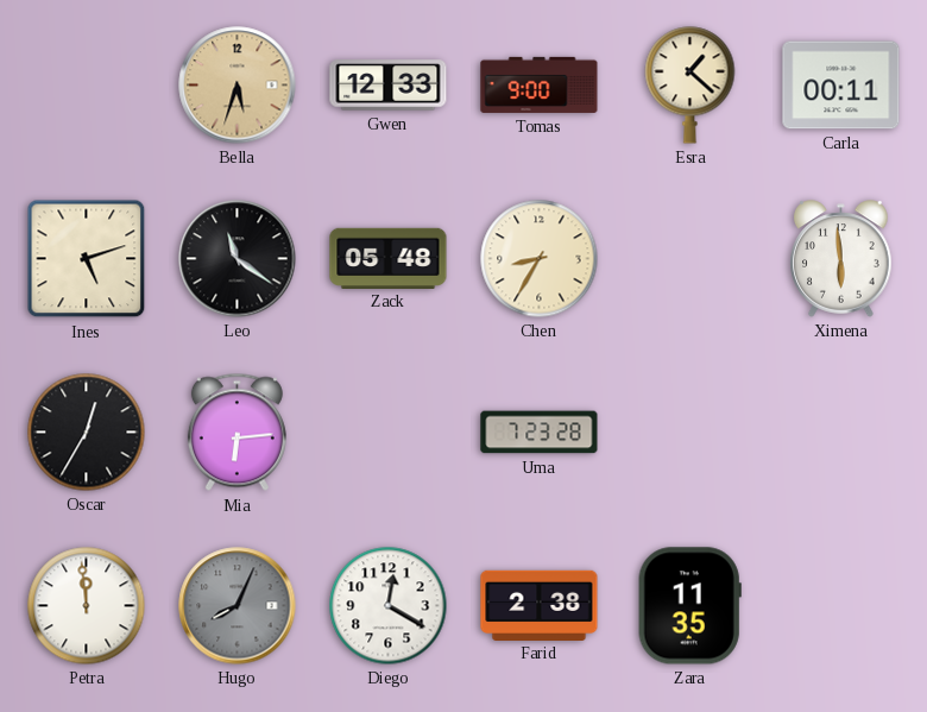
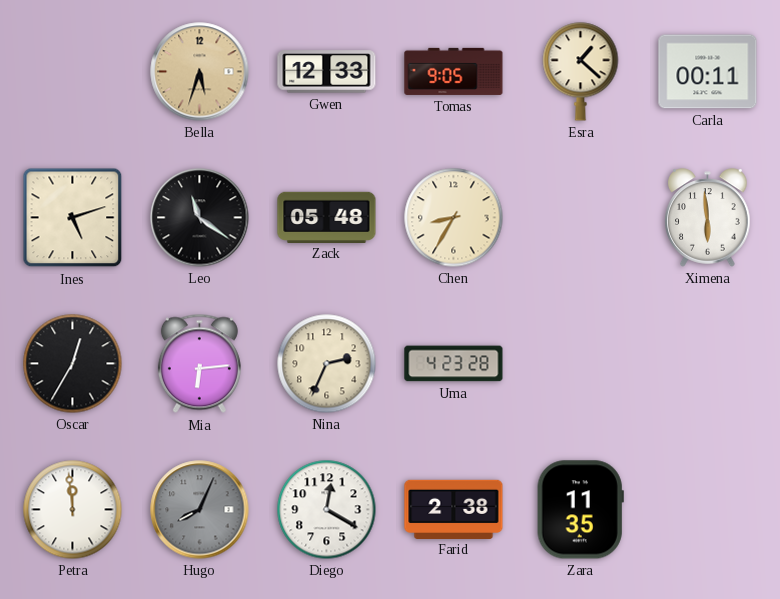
Tomas: 9:00 -> 9:05
Nina: none -> 2:34
Uma: 7:23 -> 4:23
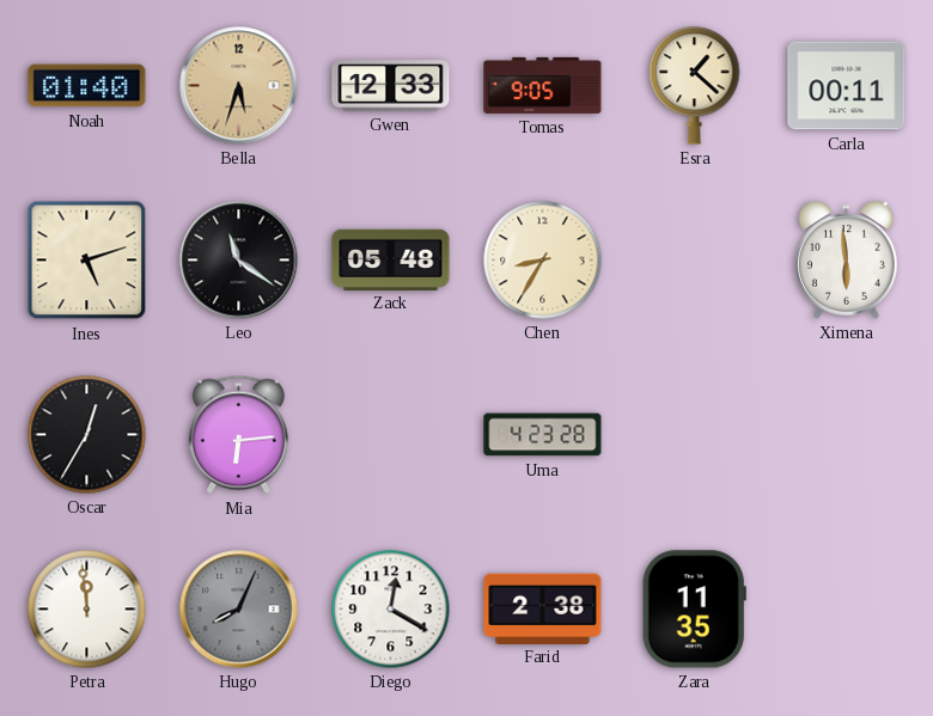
Noah: none -> 01:40
Nina: 2:34 -> none
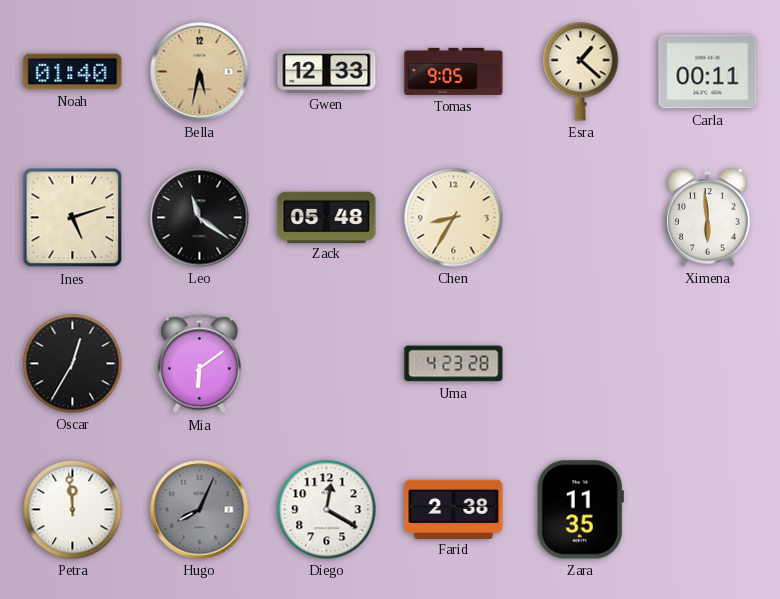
Bella: 5:33 -> 5:32
Mia: 6:14 -> 6:09
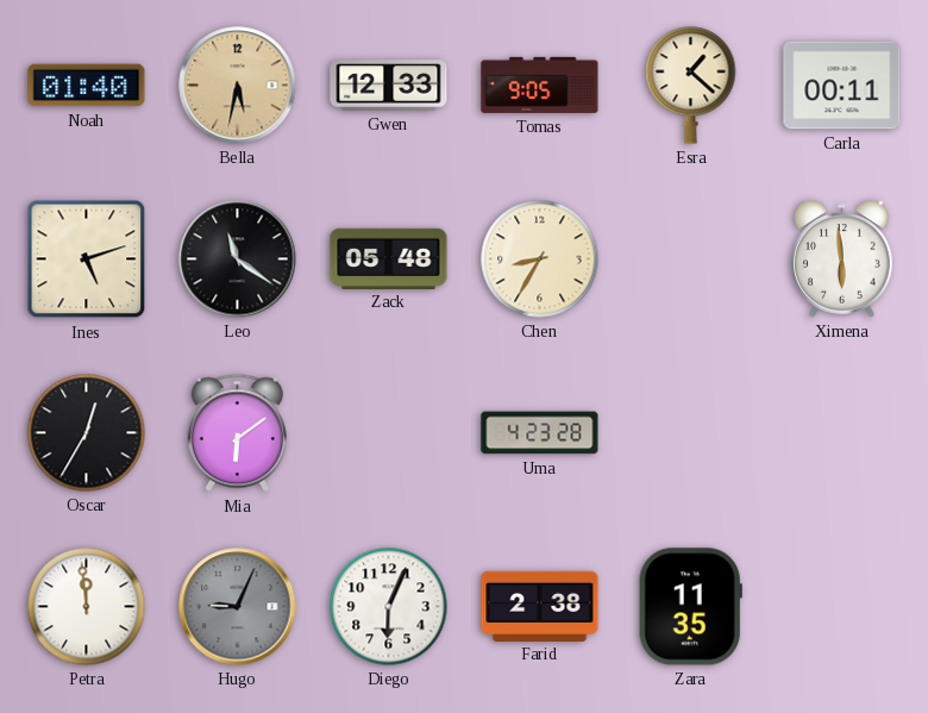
Hugo: 8:04 -> 9:04
Diego: 12:20 -> 6:04
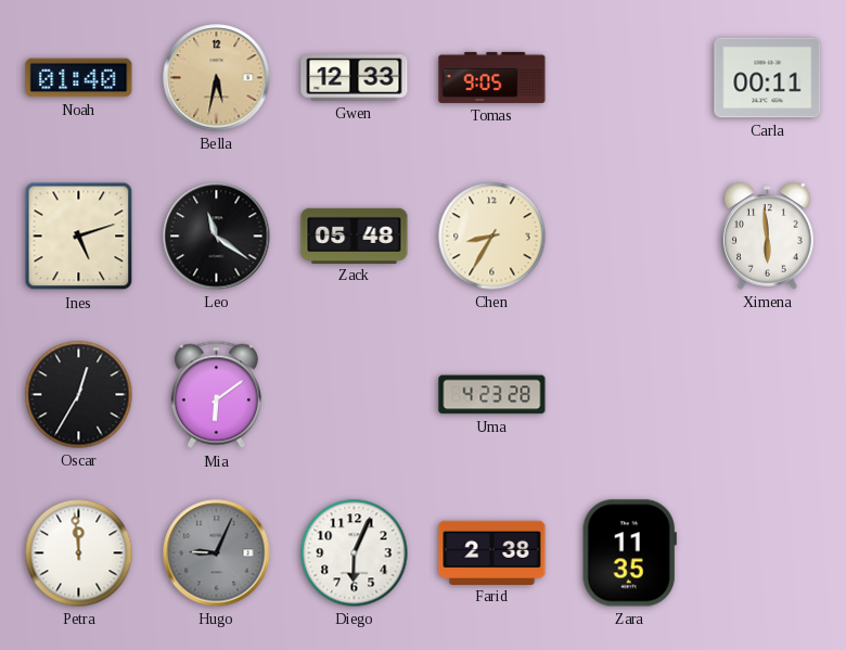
Esra: 1:22 -> none
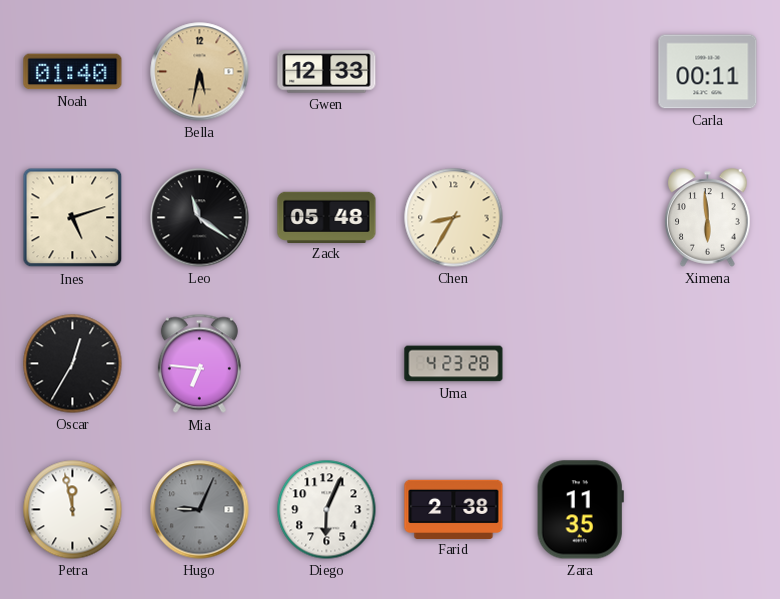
Tomas: 9:05 -> none
Mia: 6:09 -> 6:46
Petra: 11:59 -> 11:58
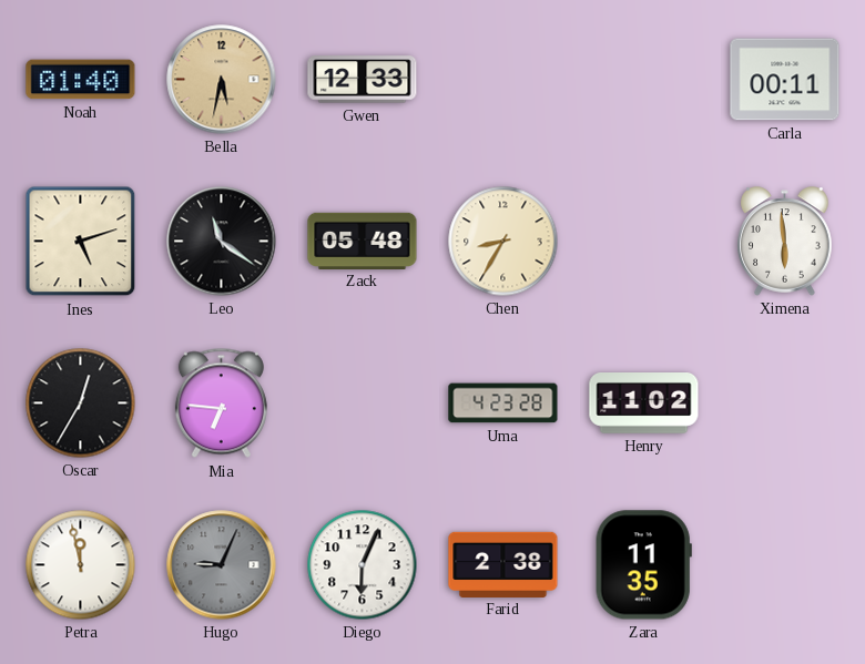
Henry: none -> 11:02
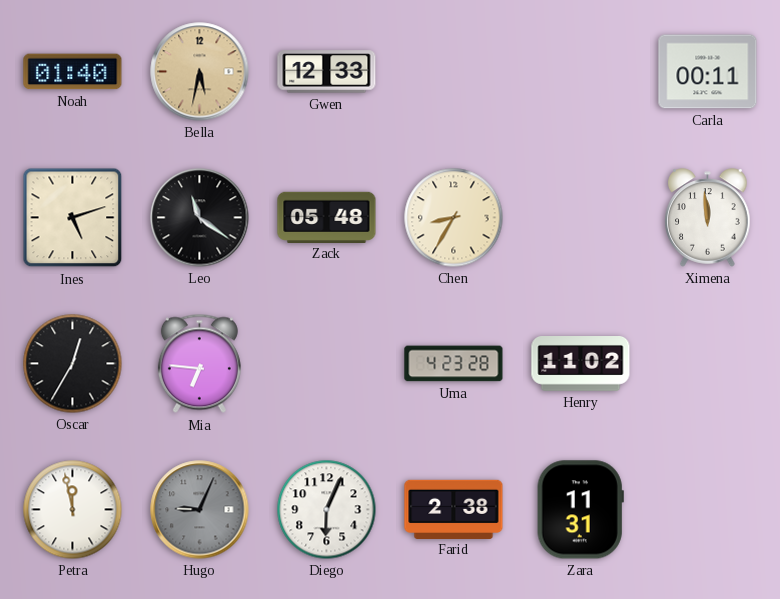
Ximena: 5:59 -> 11:59
Zara: 11:35 -> 11:31
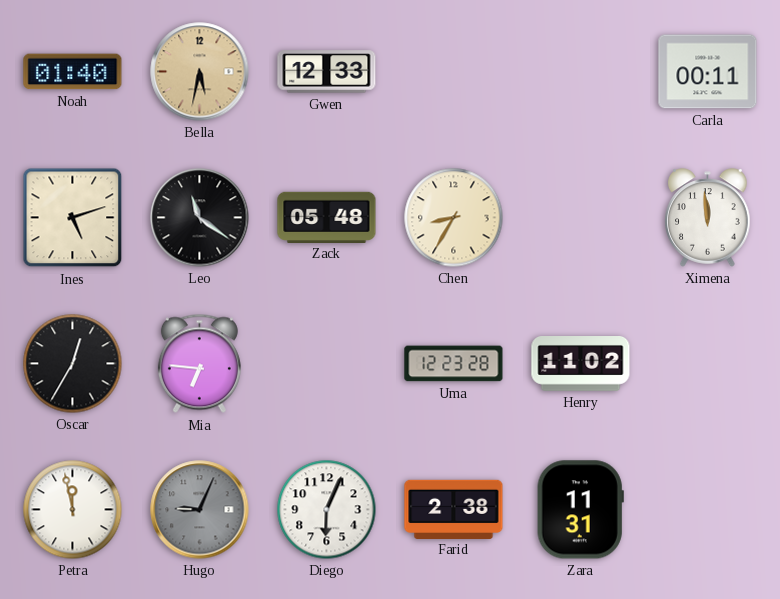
Uma: 4:23 -> 12:23
